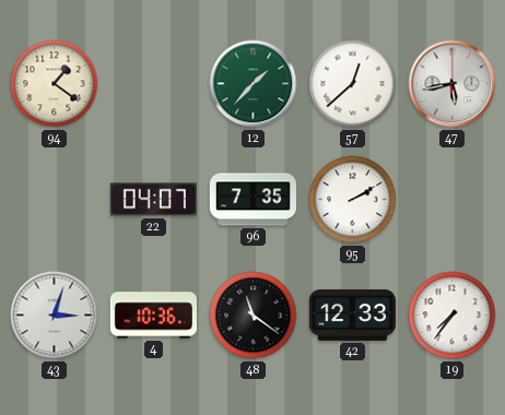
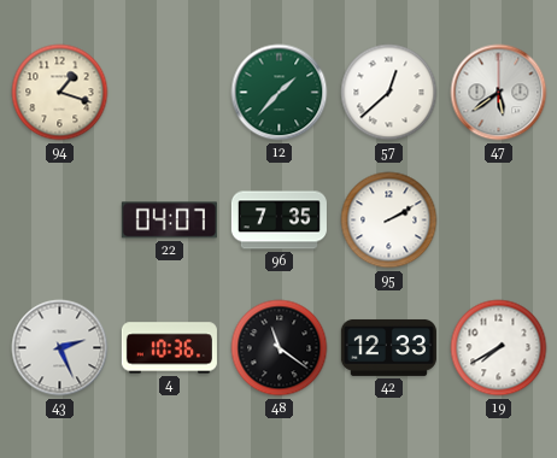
94: 1:21 -> 1:18
47: 5:43 -> 5:39
43: 3:03 -> 2:26
19: 7:36 -> 7:40
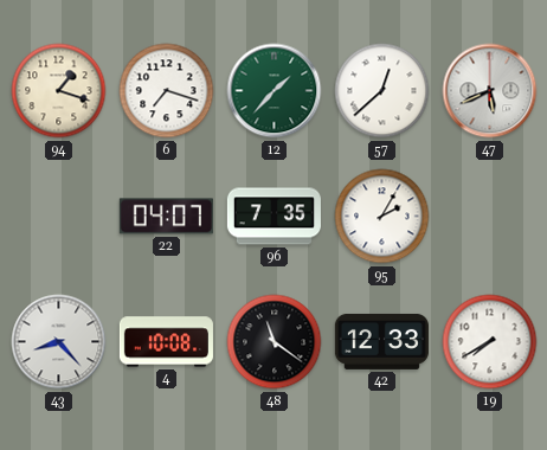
6: none -> 7:18
47: 5:39 -> 5:41
95: 2:10 -> 2:05
43: 2:26 -> 8:23
4: 10:36 -> 10:08
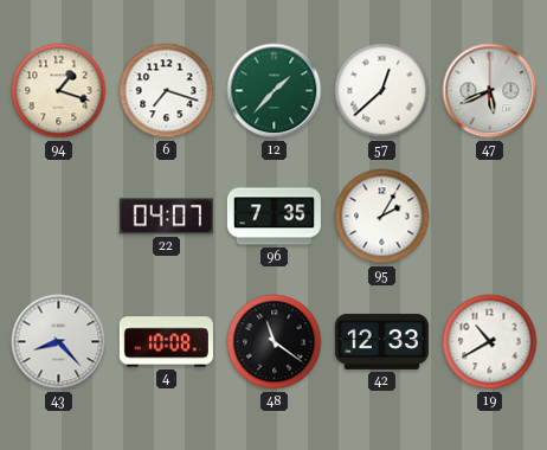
19: 7:40 -> 10:40
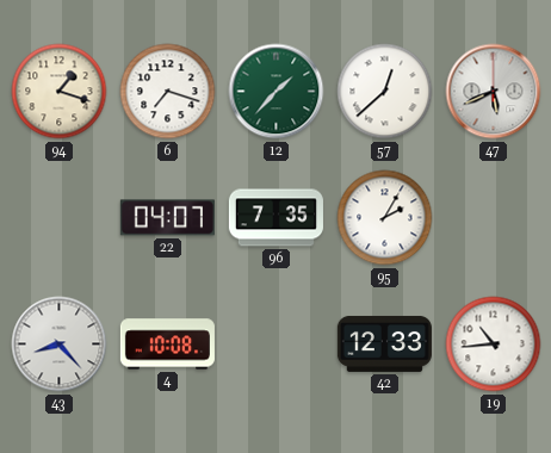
48: 11:21 -> none
19: 10:40 -> 10:44
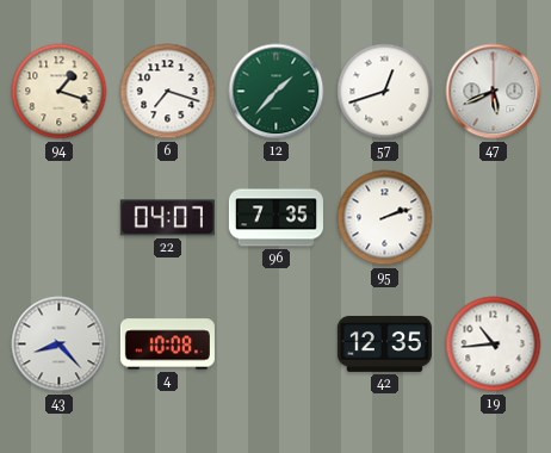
57: 12:38 -> 12:42
95: 2:05 -> 2:12
42: 12:33 -> 12:35
